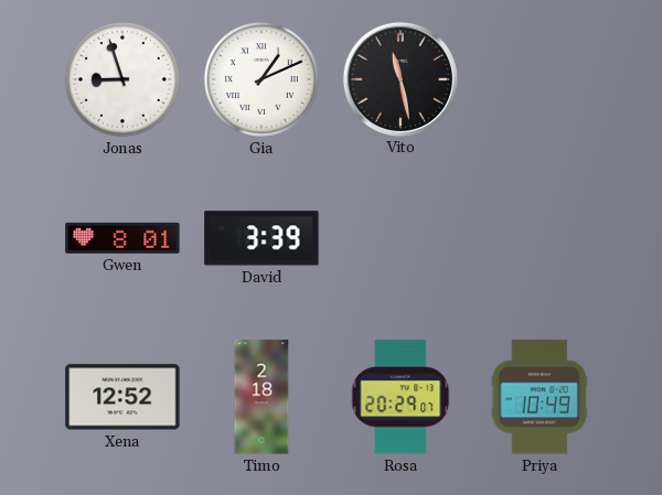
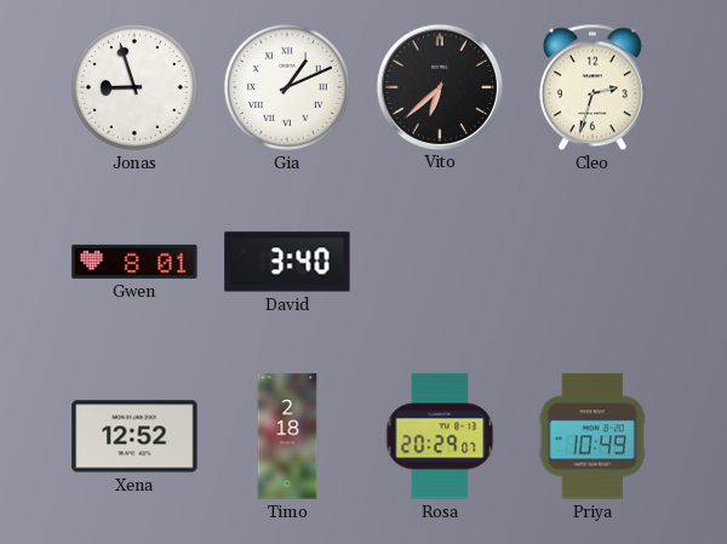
Vito: 11:28 -> 6:38
Cleo: none -> 2:33
David: 3:39 -> 3:40
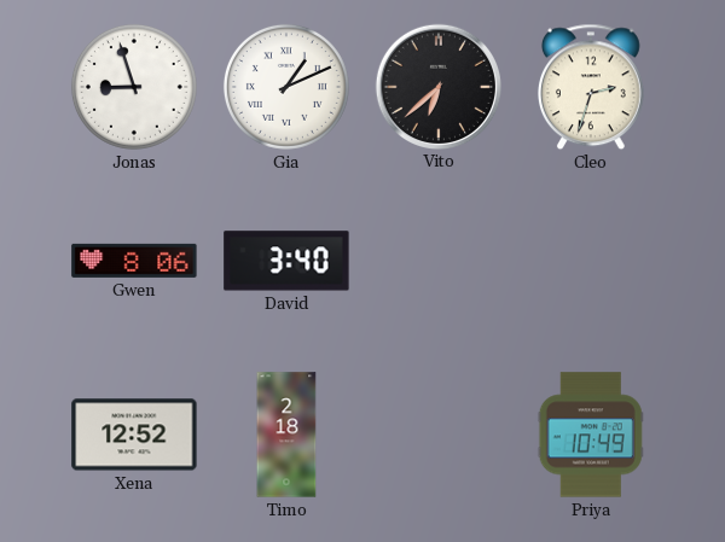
Gwen: 8:01 -> 8:06
Rosa: 20:29 -> none
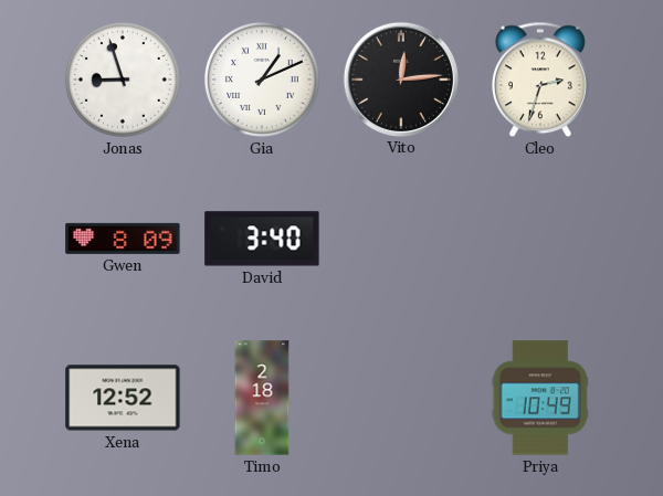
Vito: 6:38 -> 12:14
Gwen: 8:06 -> 8:09
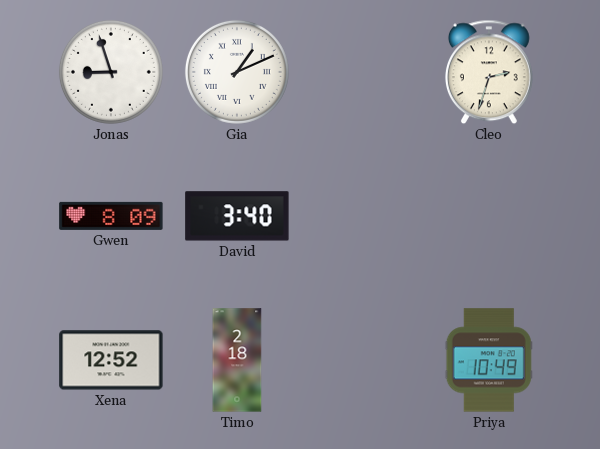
Vito: 12:14 -> none
